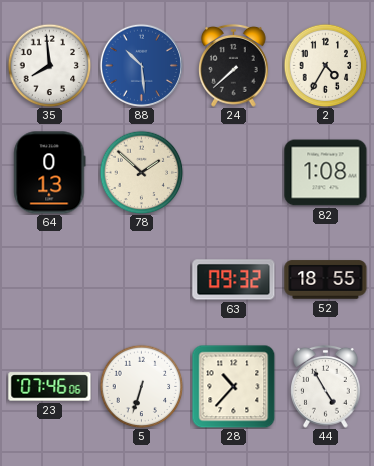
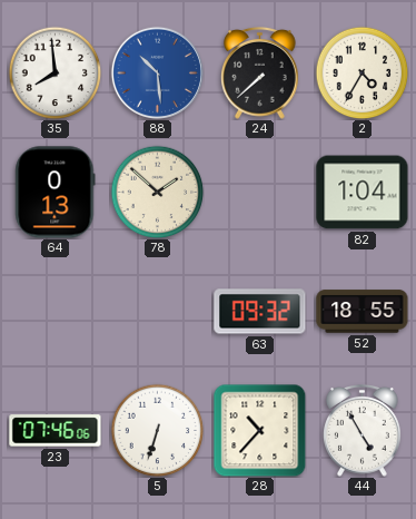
82: 1:08 -> 1:04
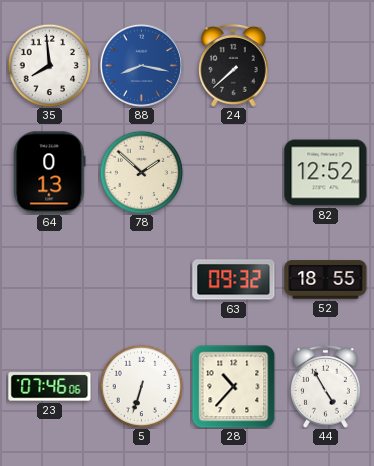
88: 10:29 -> 8:17
2: 4:35 -> none
82: 1:04 -> 12:52
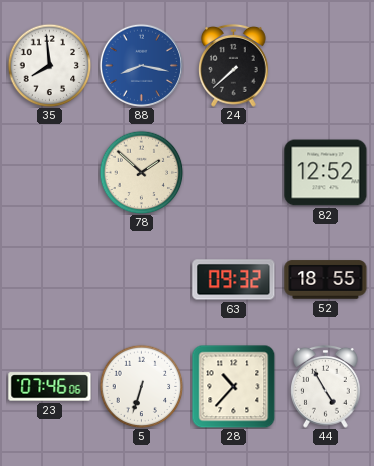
64: 0:13 -> none
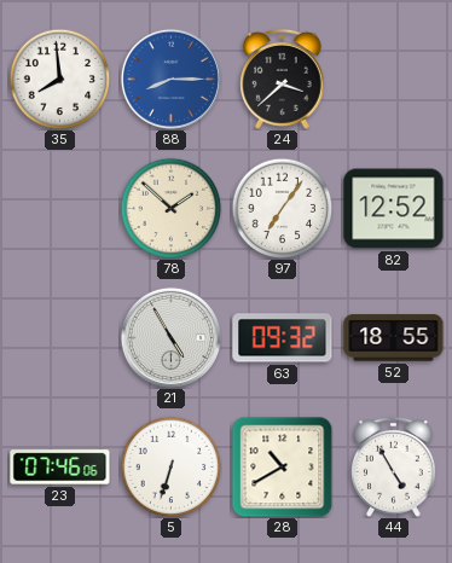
88: 8:17 -> 8:15
24: 7:38 -> 3:38
97: none -> 7:06
21: none -> 4:55
28: 10:37 -> 10:40
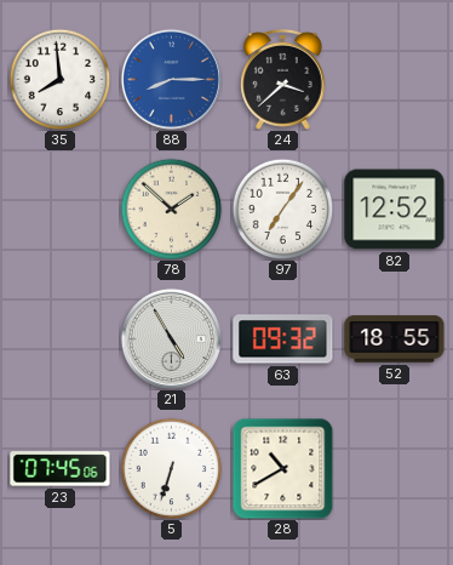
23: 07:46 -> 07:45
44: 4:55 -> none
